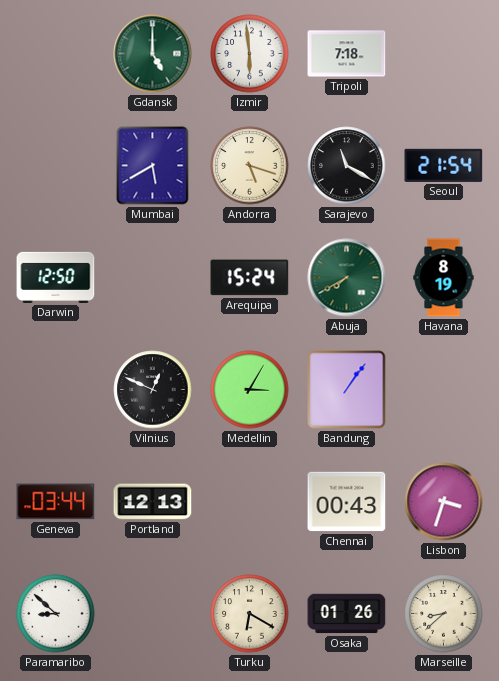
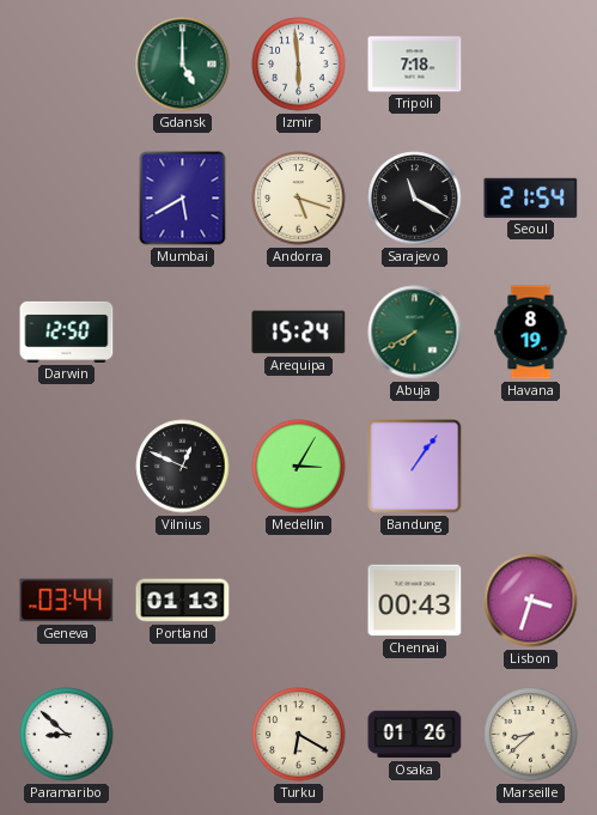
Portland: 12:13 -> 01:13
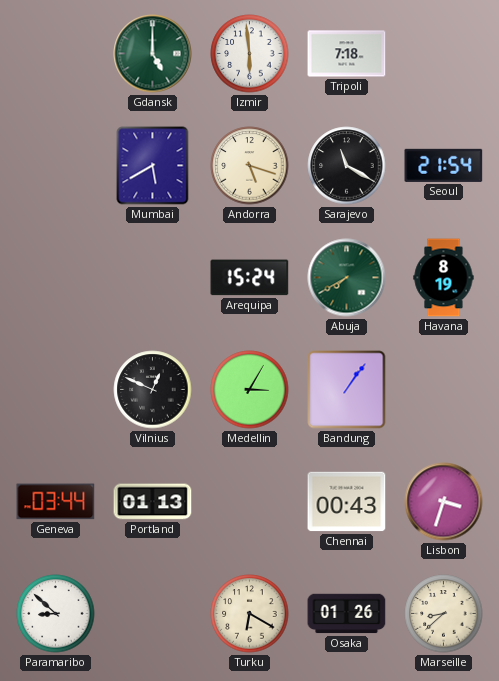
Darwin: 12:50 -> none
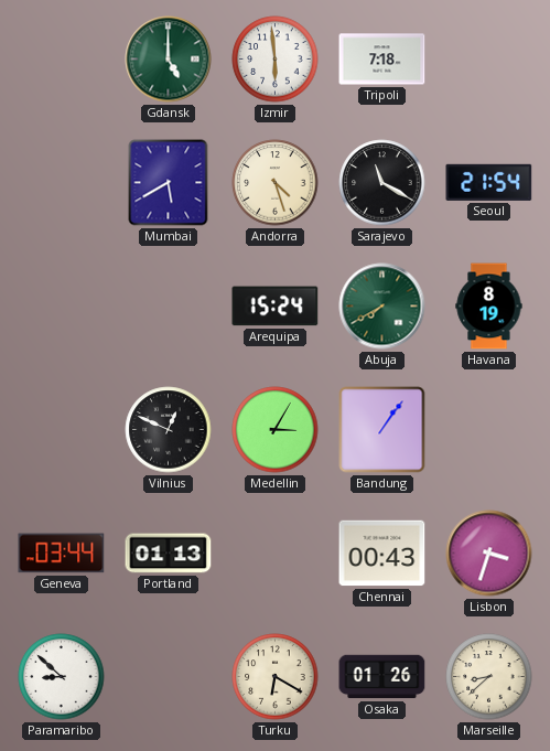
Andorra: 5:18 -> 4:27
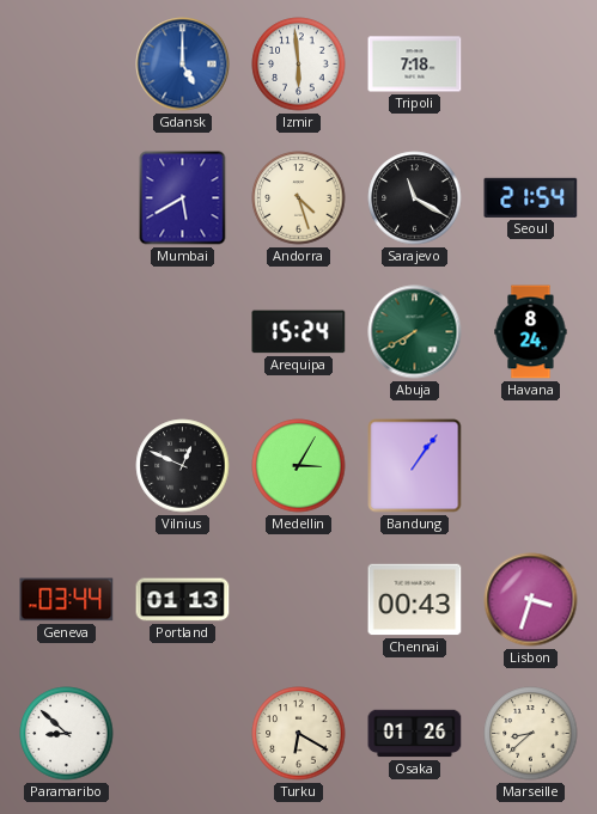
Gdansk dial: green -> blue
Havana: 8:19 -> 8:24
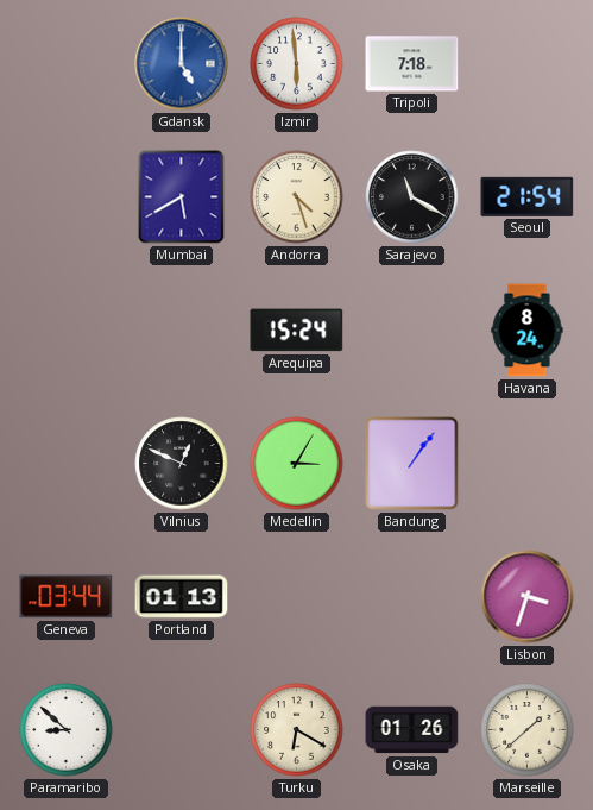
Abuja: 7:40 -> none
Chennai: 00:43 -> none
Marseille: 8:38 -> 1:38
